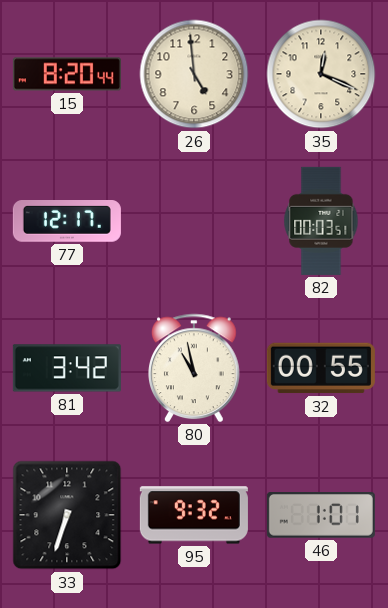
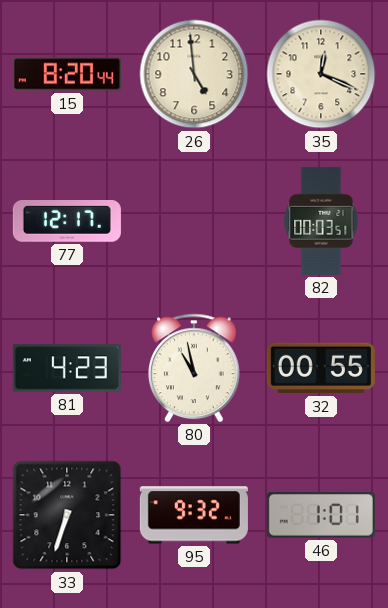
81: 3:42 -> 4:23
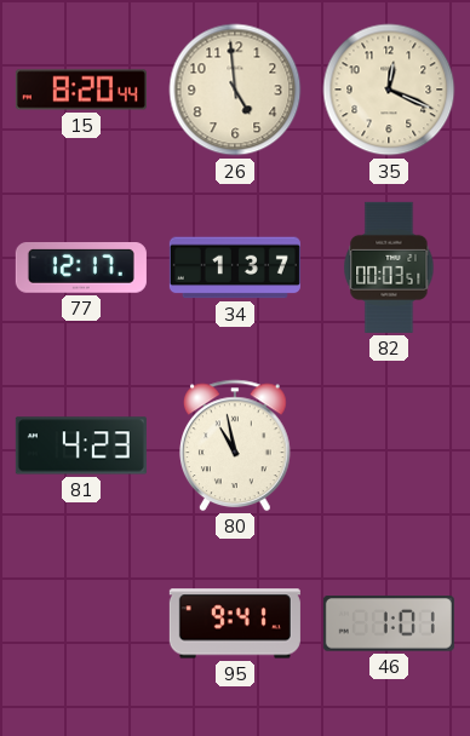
34: none -> 1:37
32: 00:55 -> none
33: 6:33 -> none
95: 9:32 -> 9:41
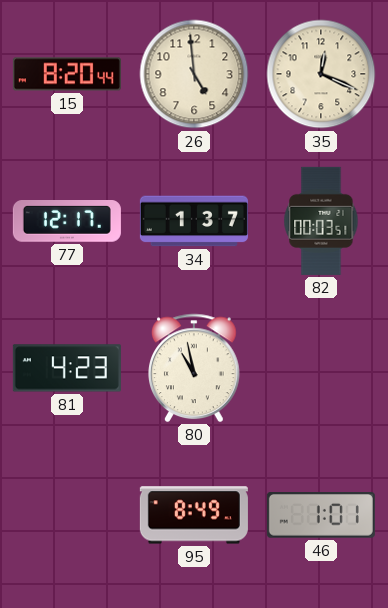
95: 9:41 -> 8:49
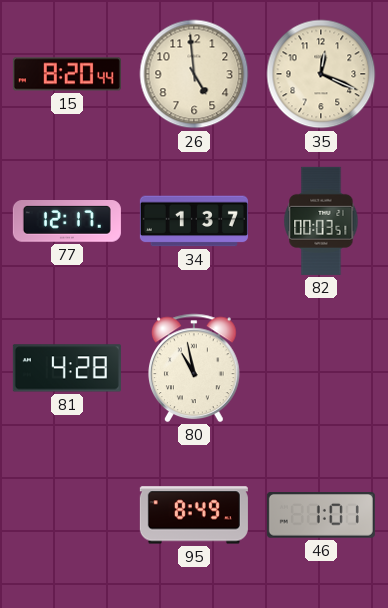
81: 4:23 -> 4:28
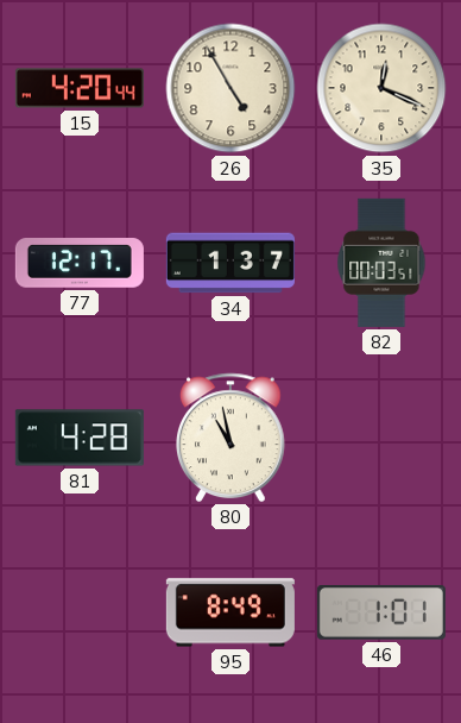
15: 8:20 -> 4:20
26: 4:59 -> 4:55
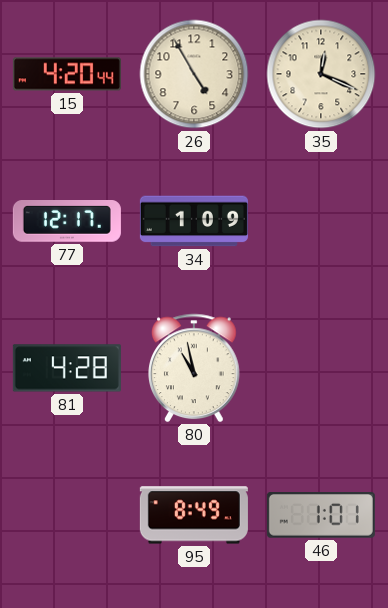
34: 1:37 -> 1:09
82: 00:03 -> none
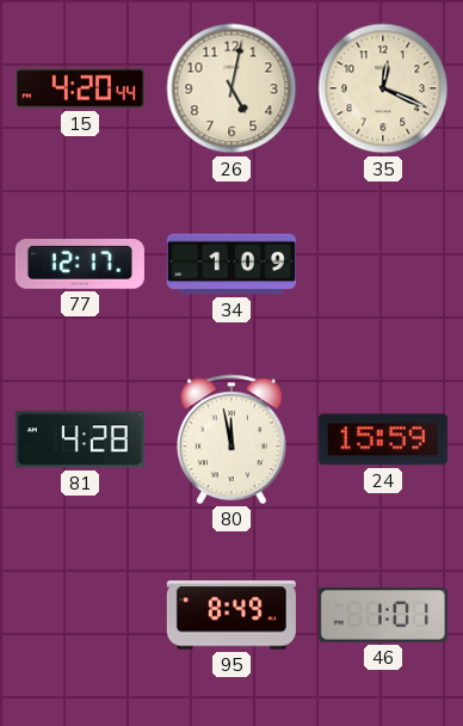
26: 4:55 -> 5:02
80: 10:58 -> 11:58
24: none -> 15:59
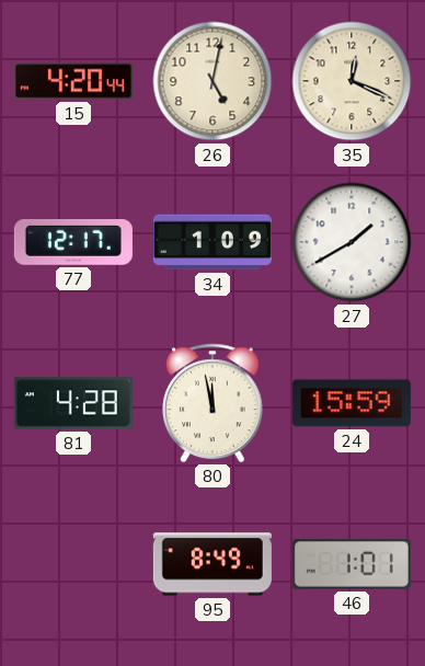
27: none -> 1:40
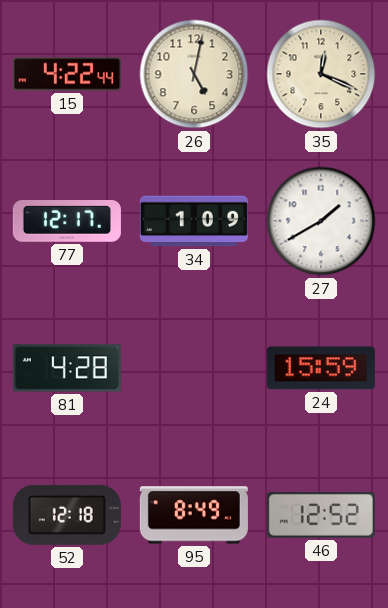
15: 4:20 -> 4:22
80: 11:58 -> none
52: none -> 12:18
46: 1:01 -> 12:52
